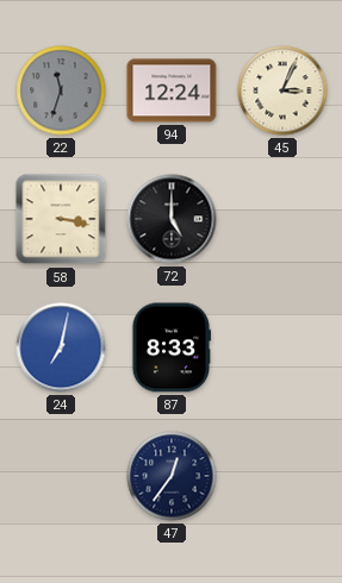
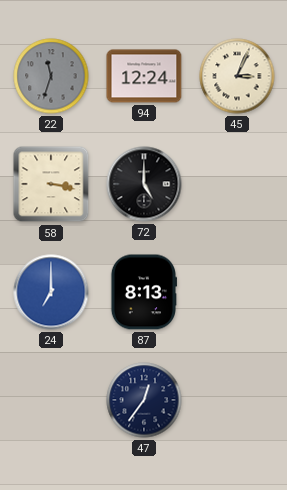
24: 7:02 -> 7:00
87: 8:33 -> 8:13
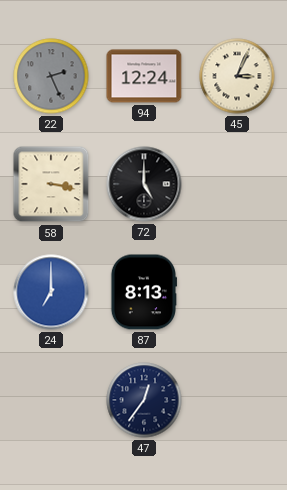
22: 11:33 -> 2:26
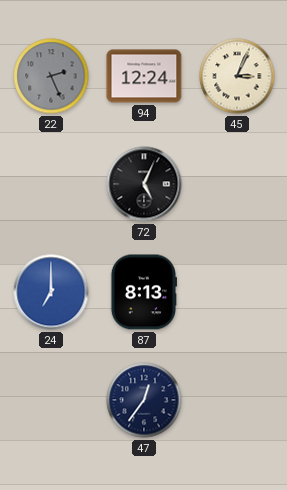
58: 3:17 -> none
72: 5:00 -> 5:04
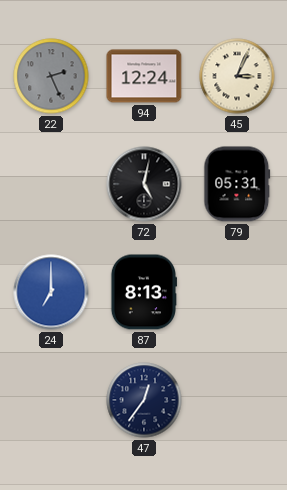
72: 5:04 -> 5:02
79: none -> 05:31
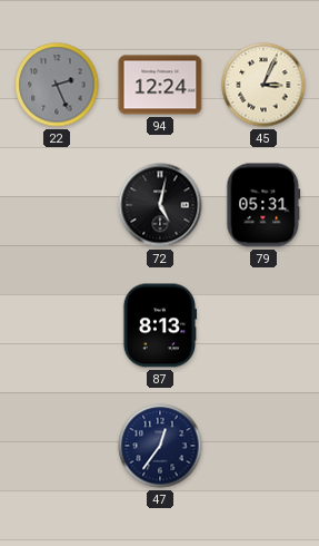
24: 7:00 -> none
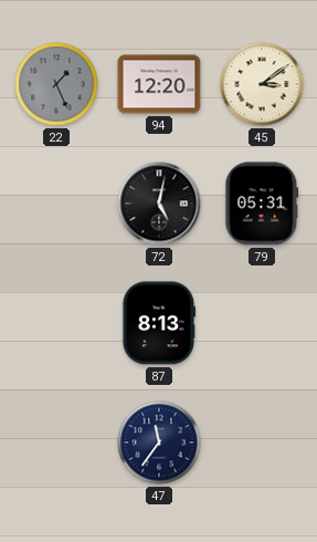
22: 2:26 -> 1:26
94: 12:24 -> 12:20
45: 3:04 -> 3:09
47: 12:36 -> 11:36
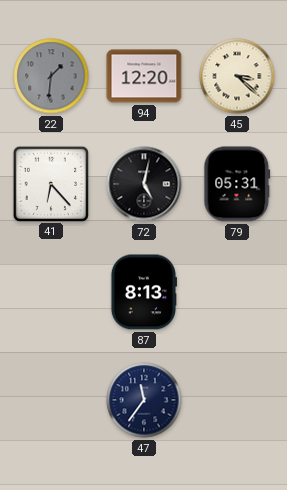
22: 1:26 -> 1:31
45: 3:09 -> 3:22
41: none -> 6:23
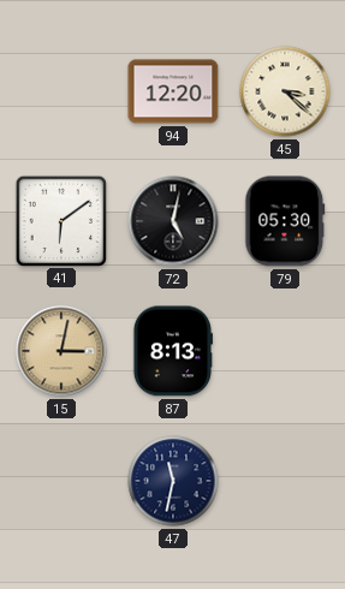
22: 1:31 -> none
41: 6:23 -> 6:09
79: 05:31 -> 05:30
15: none -> 3:02
47: 11:36 -> 11:32
